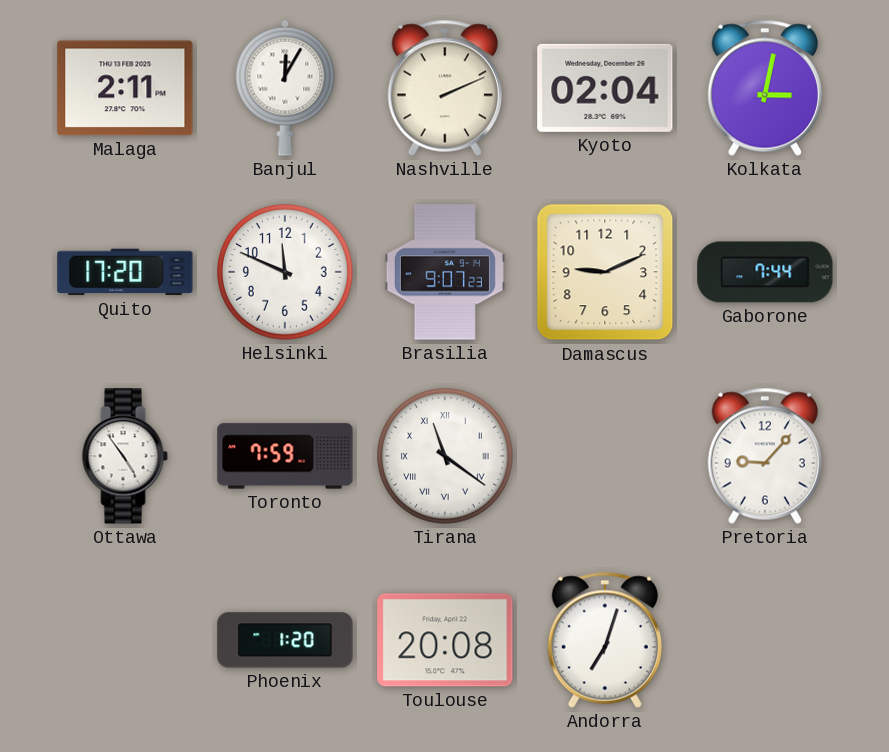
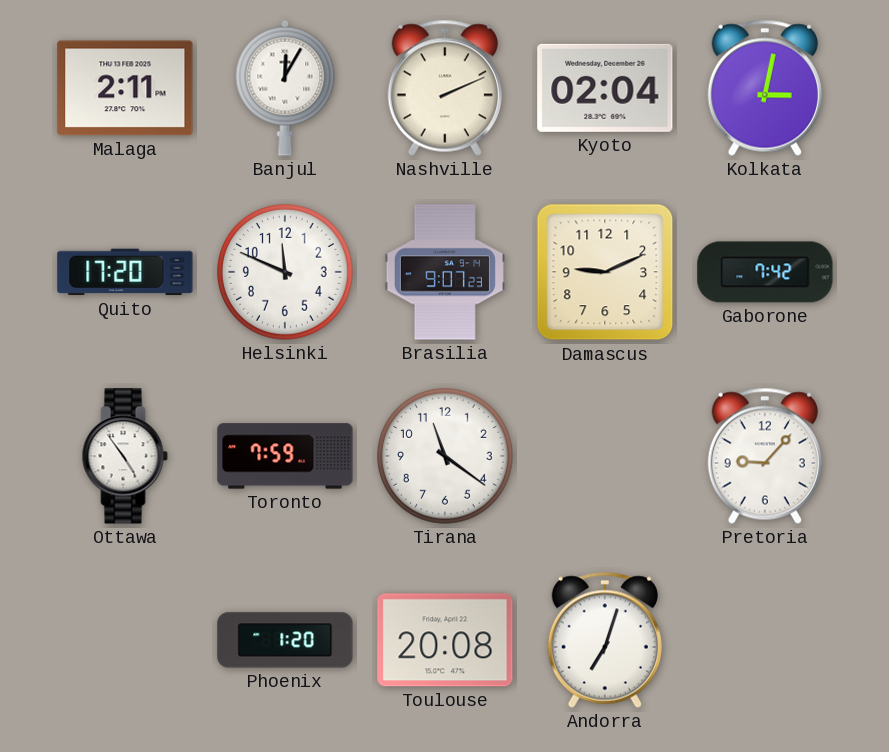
Gaborone: 7:44 -> 7:42
Tirana numerals: Roman -> Arabic
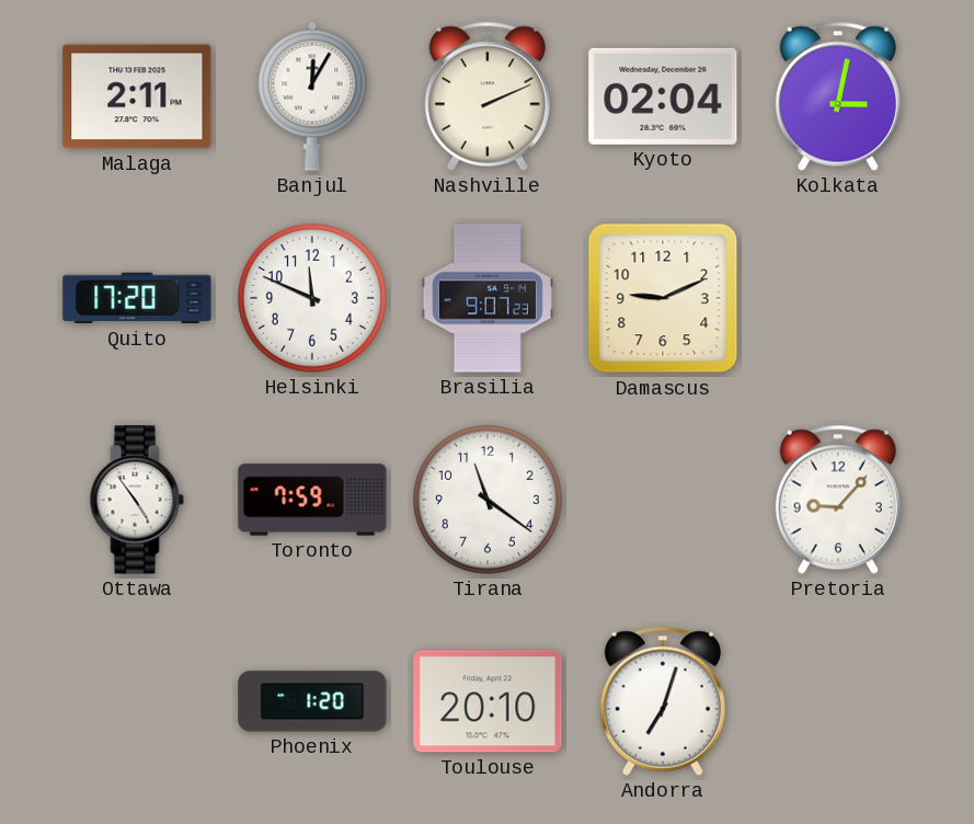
Gaborone: 7:42 -> none
Toulouse: 20:08 -> 20:10
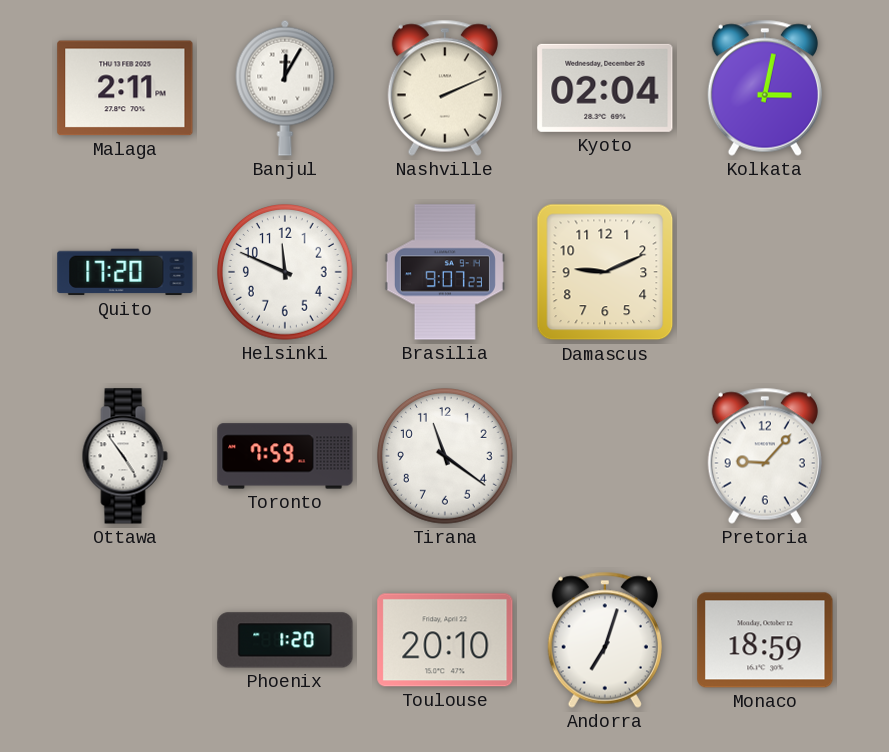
Monaco: none -> 18:59
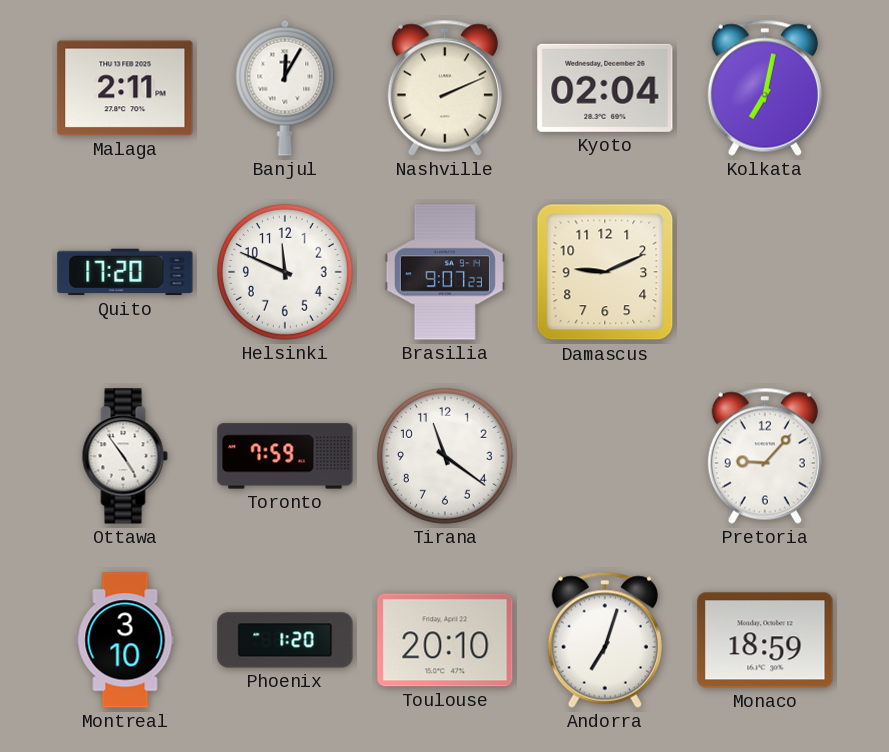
Kolkata: 3:02 -> 7:02
Montreal: none -> 3:10
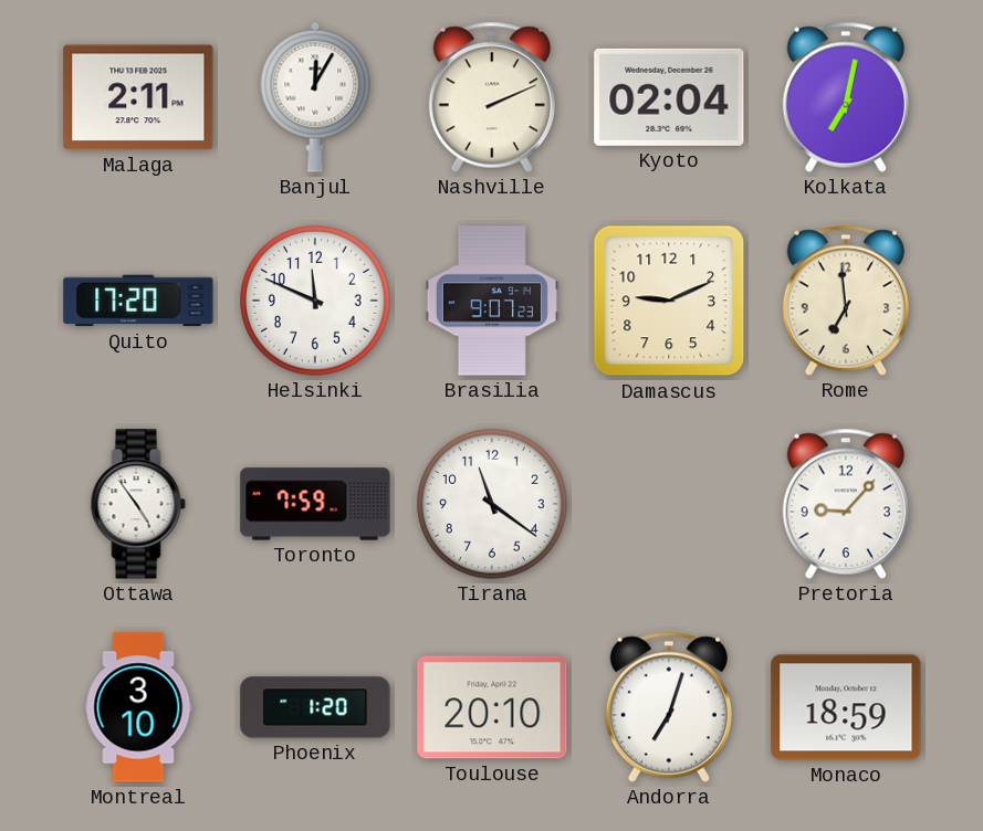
Rome: none -> 6:59
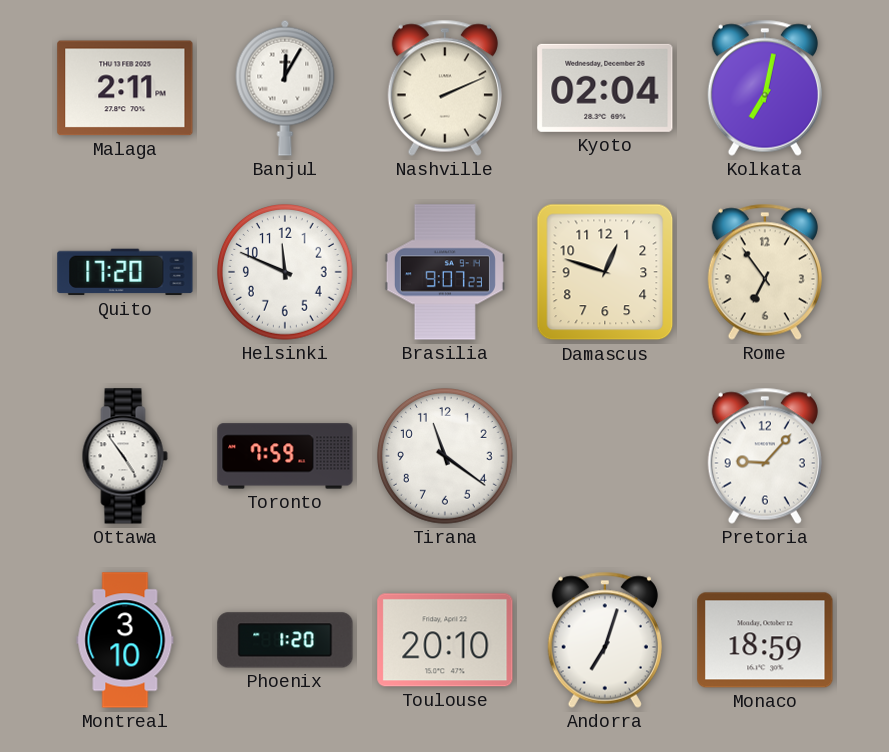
Damascus: 9:11 -> 12:48
Rome: 6:59 -> 6:54
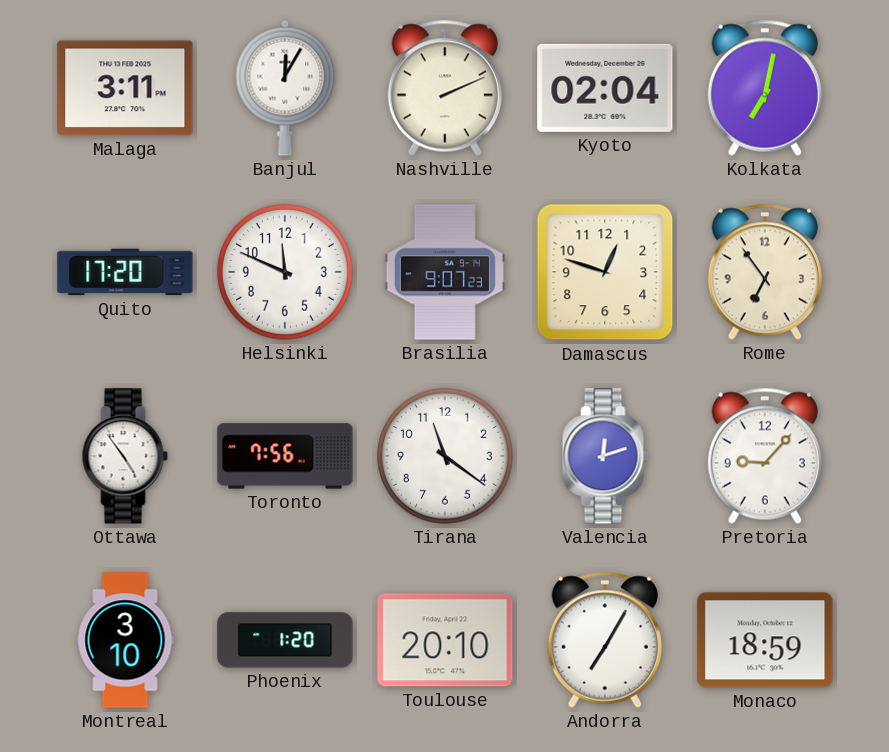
Malaga: 2:11 -> 3:11
Toronto: 7:59 -> 7:56
Valencia: none -> 12:12
Andorra: 7:03 -> 7:05
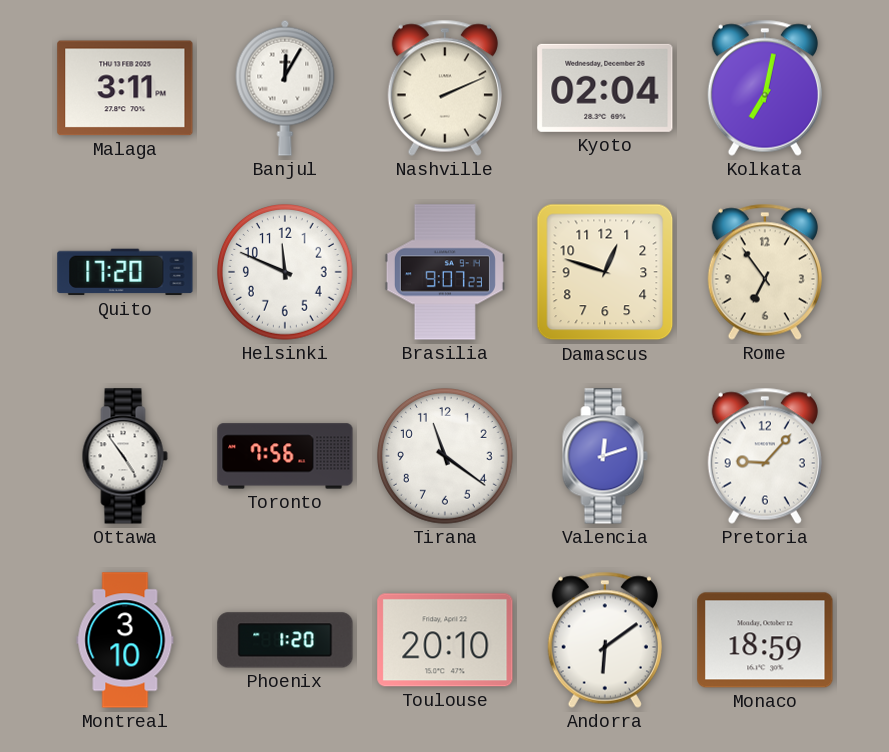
Andorra: 7:05 -> 6:09
